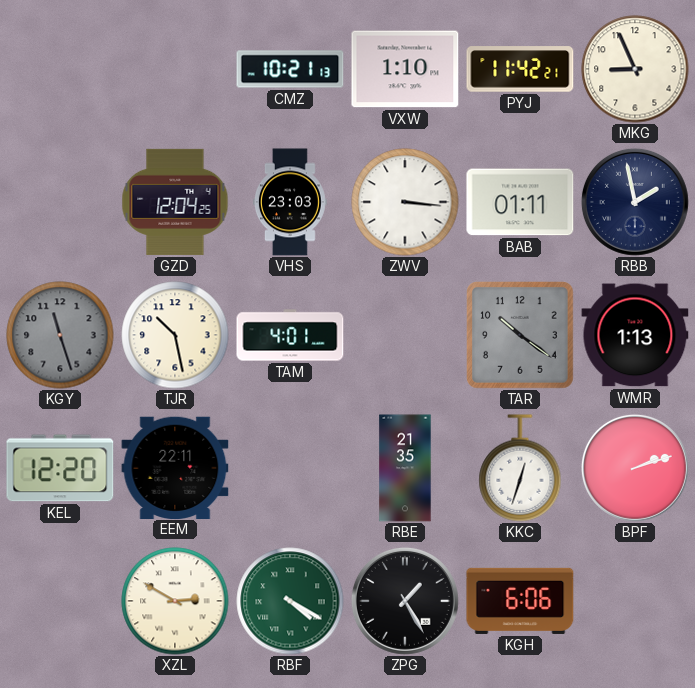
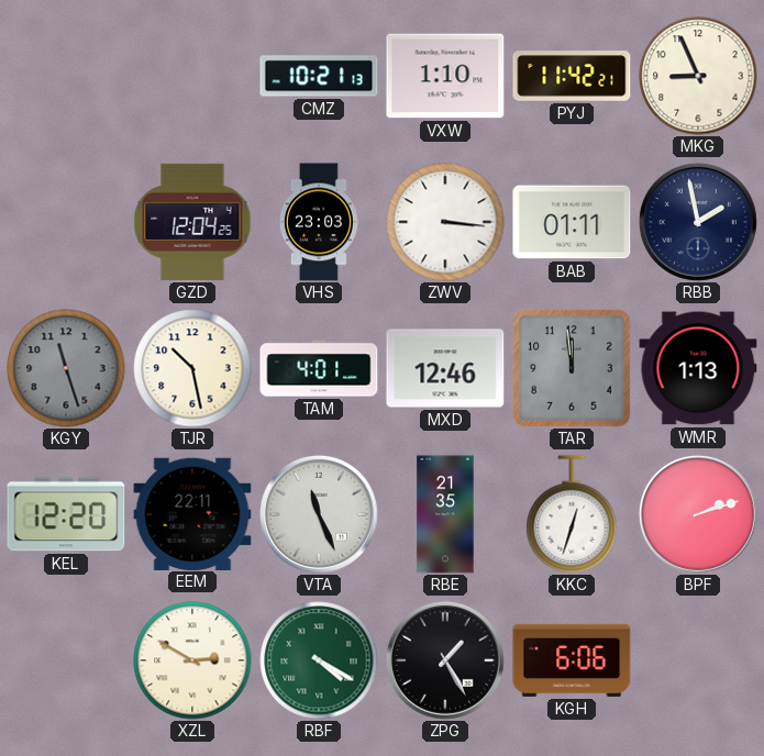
MXD: none -> 12:46
TAR: 10:21 -> 11:59
VTA: none -> 11:26
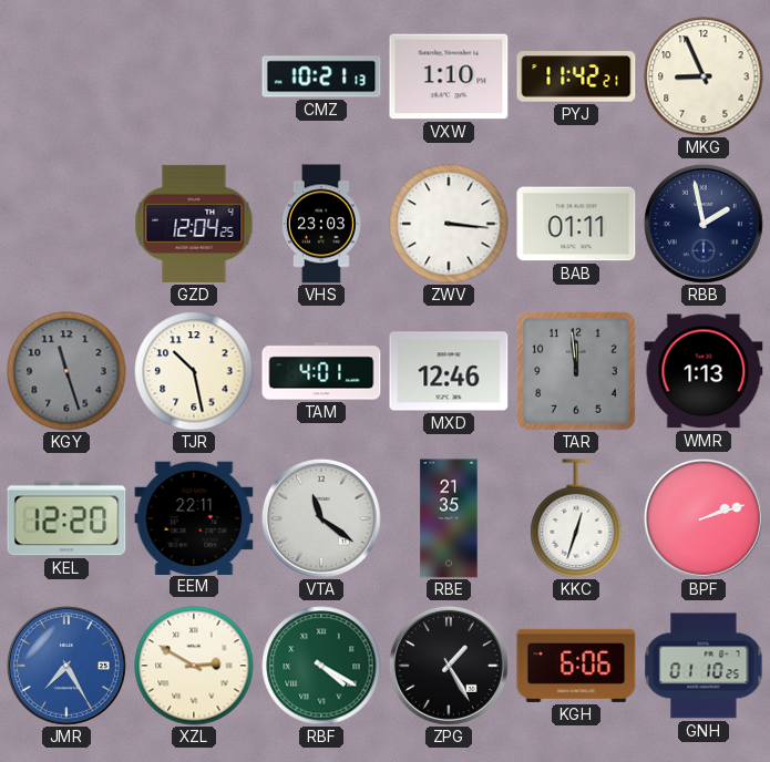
VTA: 11:26 -> 11:21
JMR: none -> 7:25
GNH: none -> 01:10
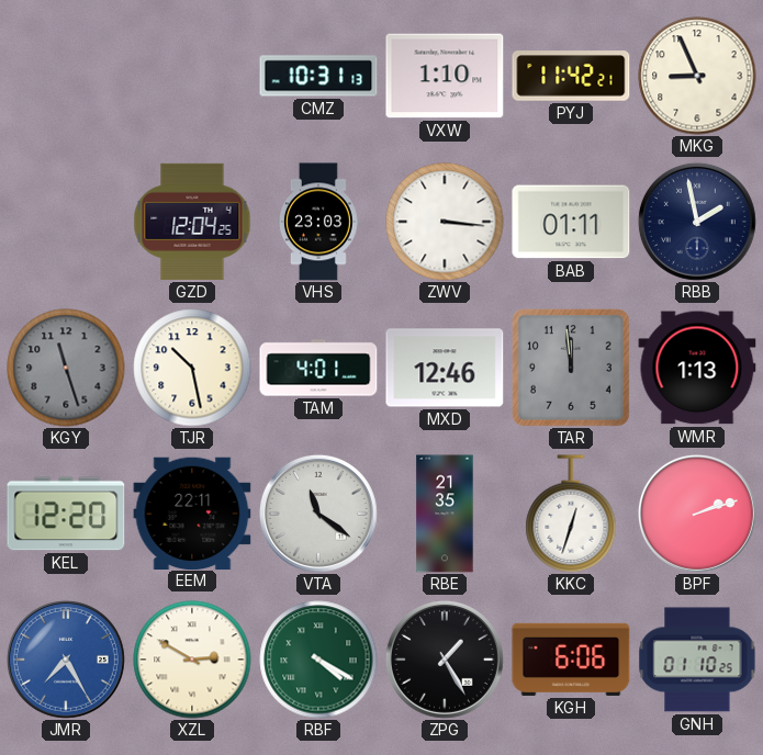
CMZ: 10:21 -> 10:31
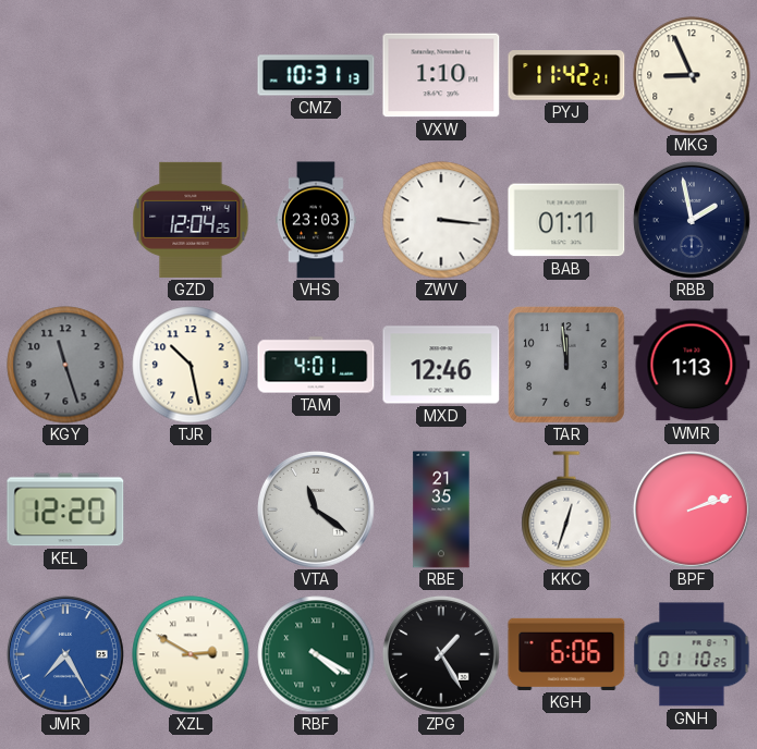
EEM: 22:11 -> none
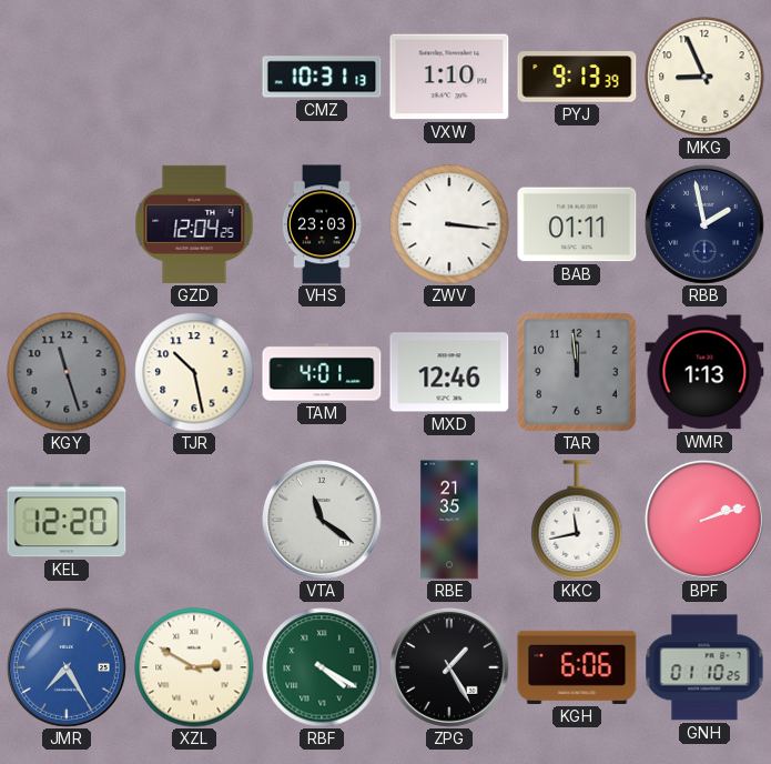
PYJ: 11:42 -> 9:13
KKC: 12:33 -> 11:43
